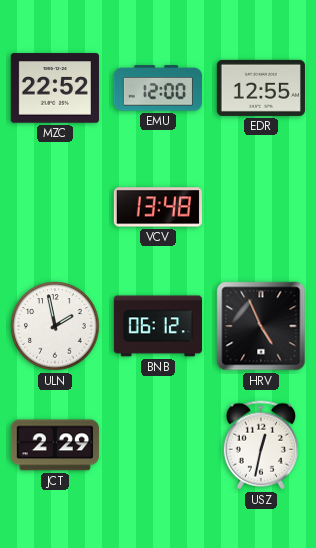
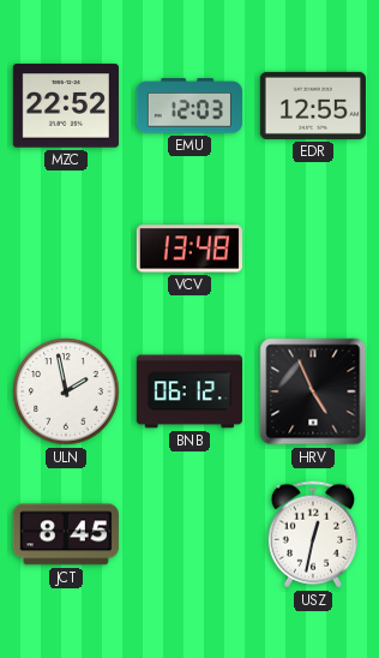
EMU: 12:00 -> 12:03
JCT: 2:29 -> 8:45
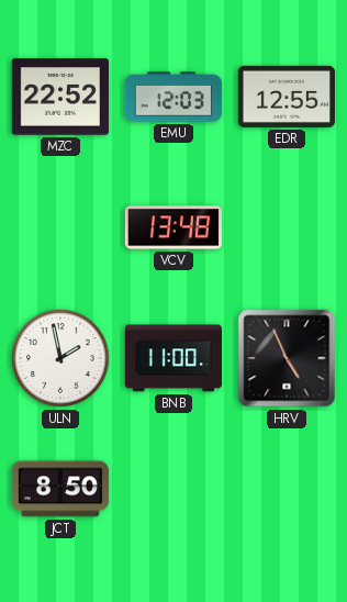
BNB: 06:12 -> 11:00
JCT: 8:45 -> 8:50
USZ: 12:32 -> none
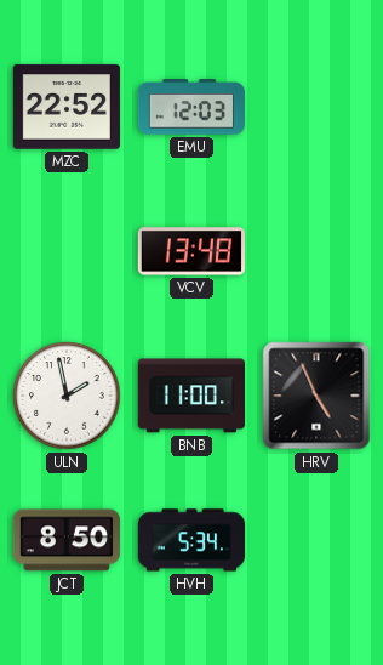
EDR: 12:55 -> none
HVH: none -> 5:34
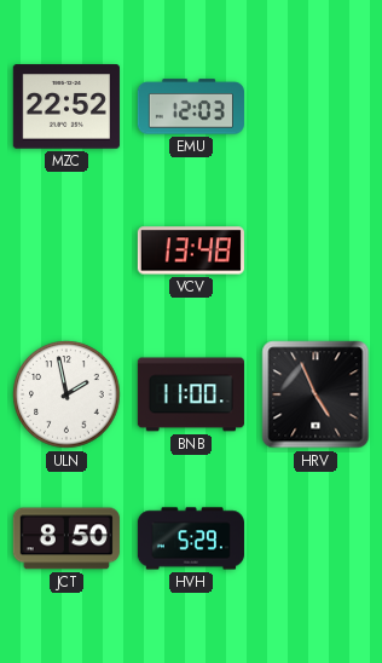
HVH: 5:34 -> 5:29
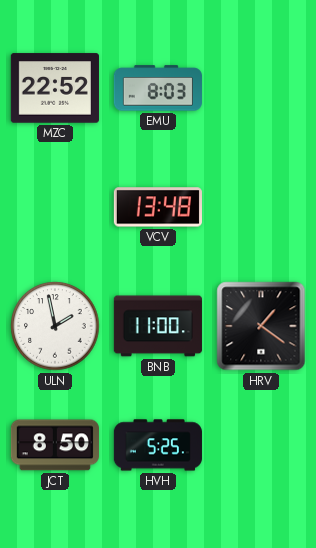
EMU: 12:03 -> 8:03
HRV: 4:56 -> 1:21
HVH: 5:29 -> 5:25
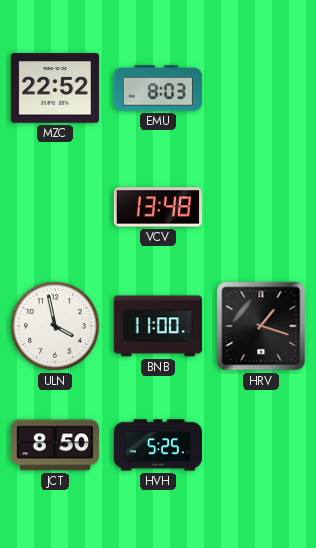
ULN: 1:58 -> 3:58
HRV: 1:21 -> 1:18
